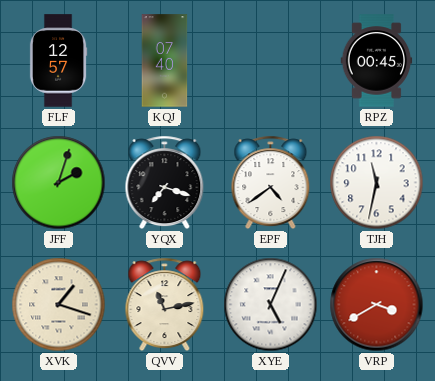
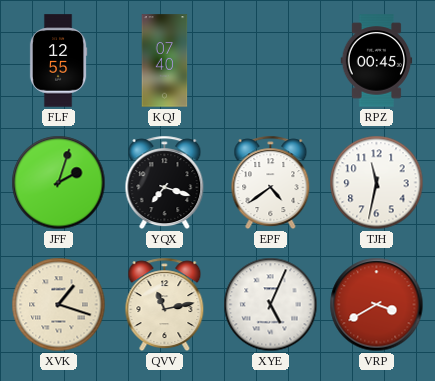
FLF: 12:57 -> 12:55
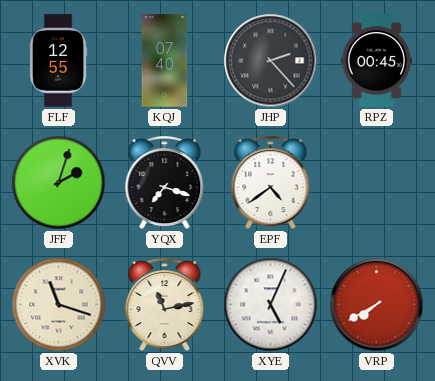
JHP: none -> 2:23
TJH: 11:32 -> none
XVK: 1:18 -> 11:18
VRP: 3:40 -> 7:40
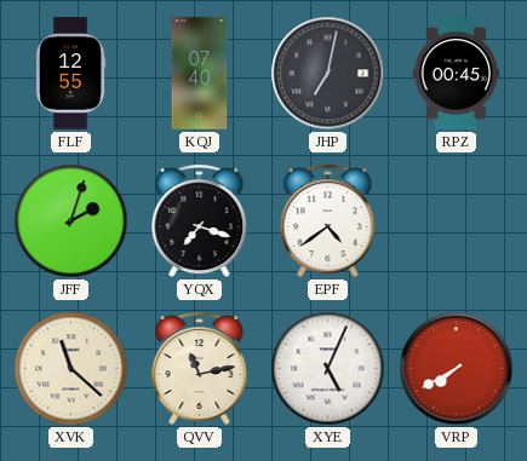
JHP: 2:23 -> 7:02
XVK: 11:18 -> 11:22
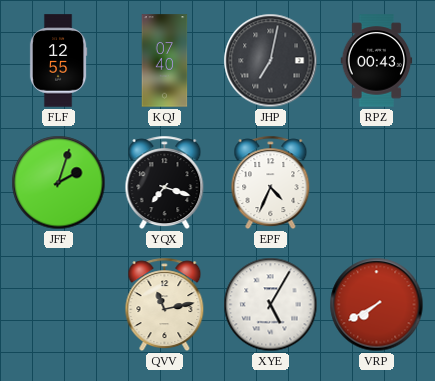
RPZ: 00:45 -> 00:43
EPF: 4:39 -> 4:34
XVK: 11:22 -> none
XYE: 5:04 -> 5:05
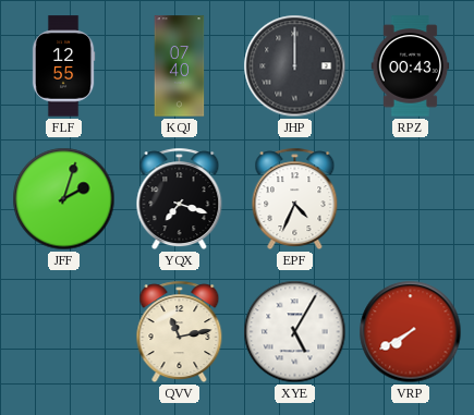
JHP: 7:02 -> 12:00
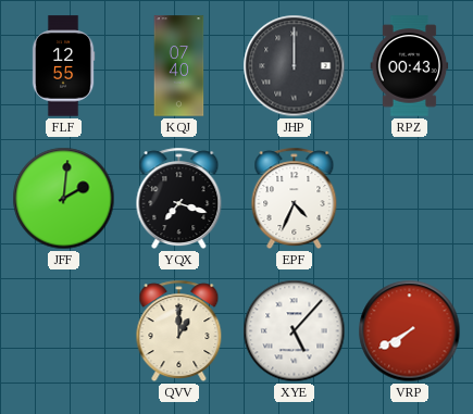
JFF: 2:03 -> 2:01
QVV: 11:13 -> 1:00
XYE: 5:05 -> 5:07
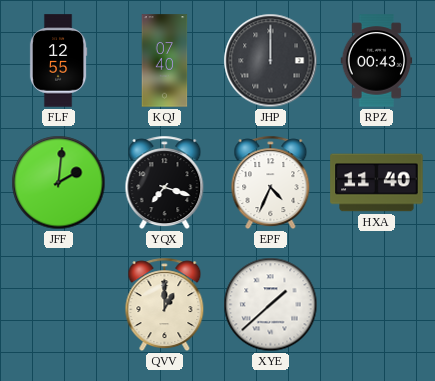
HXA: none -> 11:40
XYE: 5:07 -> 1:38
VRP: 7:40 -> none
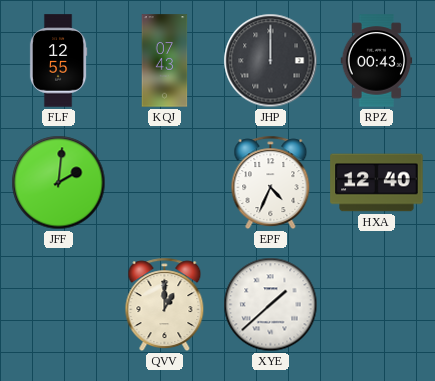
KQJ: 07:40 -> 07:43
YQX: 7:18 -> none
HXA: 11:40 -> 12:40
